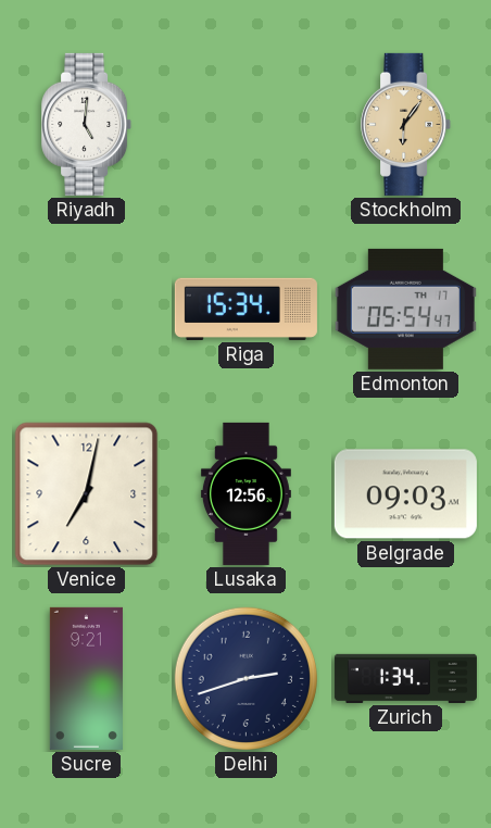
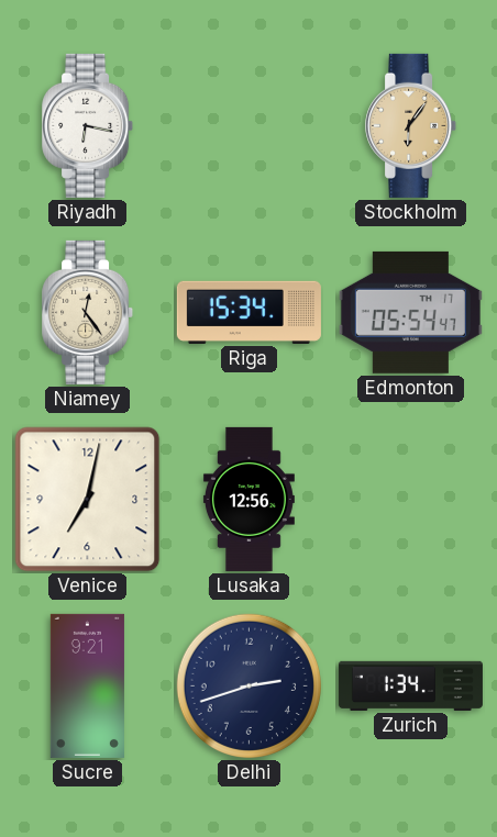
Riyadh: 5:01 -> 6:17
Niamey: none -> 12:24
Belgrade: 09:03 -> none
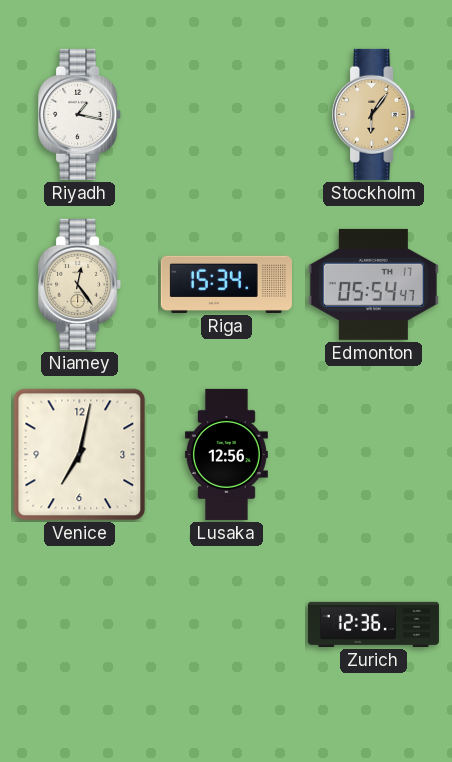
Riyadh: 6:17 -> 1:17
Sucre: 9:21 -> none
Delhi: 2:42 -> none
Zurich: 1:34 -> 12:36
